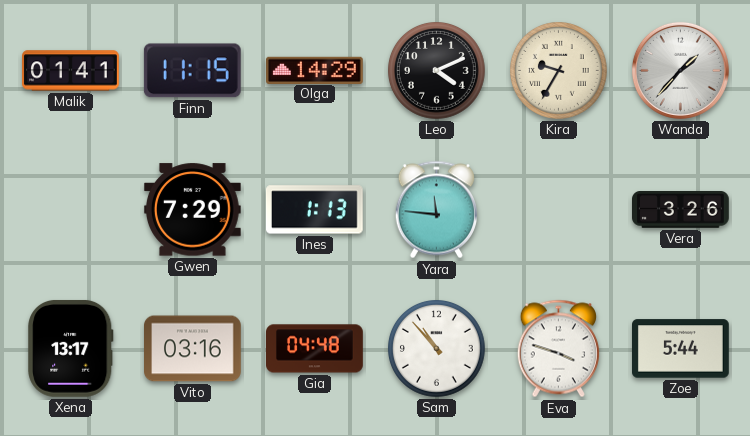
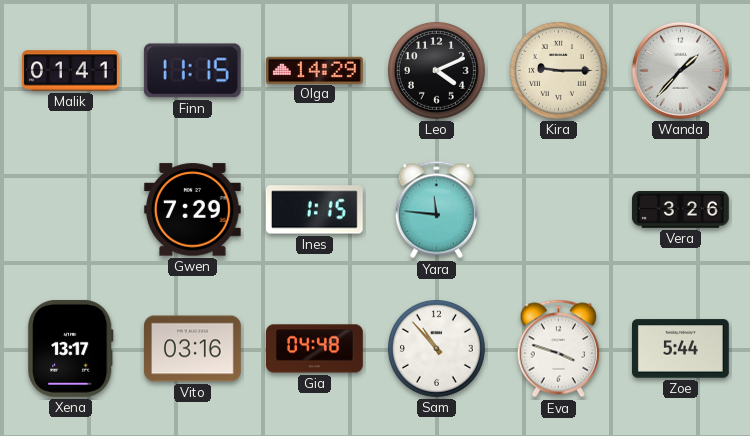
Kira: 9:35 -> 9:15
Ines: 1:13 -> 1:15
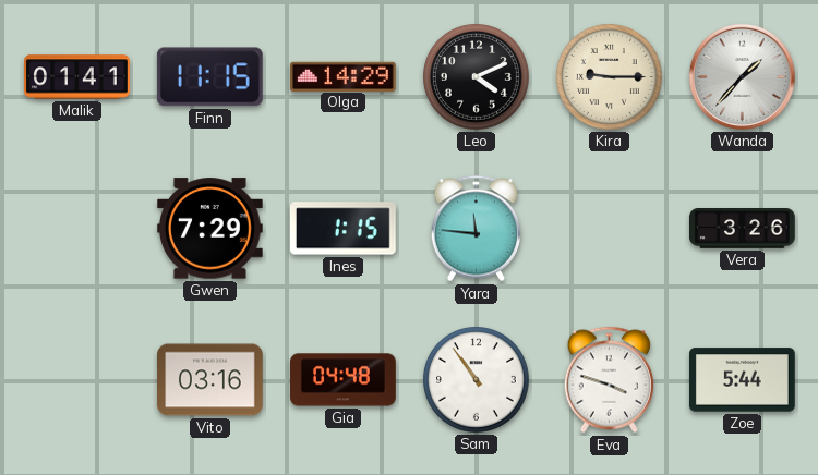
Xena: 13:17 -> none
Sam: 10:53 -> 10:54
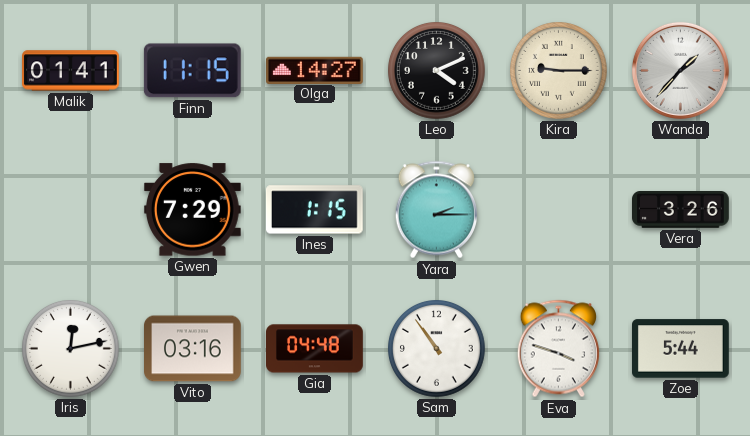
Olga: 14:29 -> 14:27
Yara: 11:46 -> 2:15
Iris: none -> 12:13
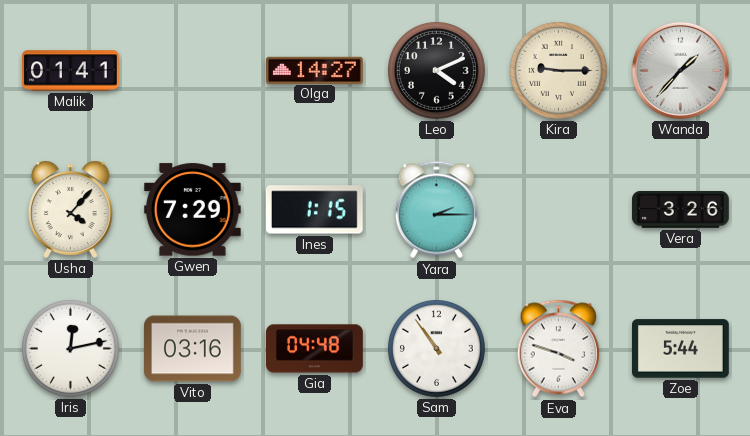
Finn: 11:15 -> none
Usha: none -> 4:07
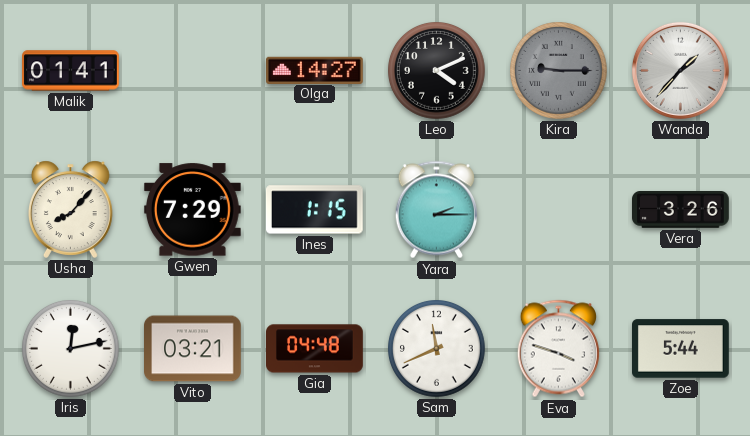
Kira dial: cream -> grey
Usha: 4:07 -> 8:07
Vito: 03:16 -> 03:21
Sam: 10:54 -> 11:41
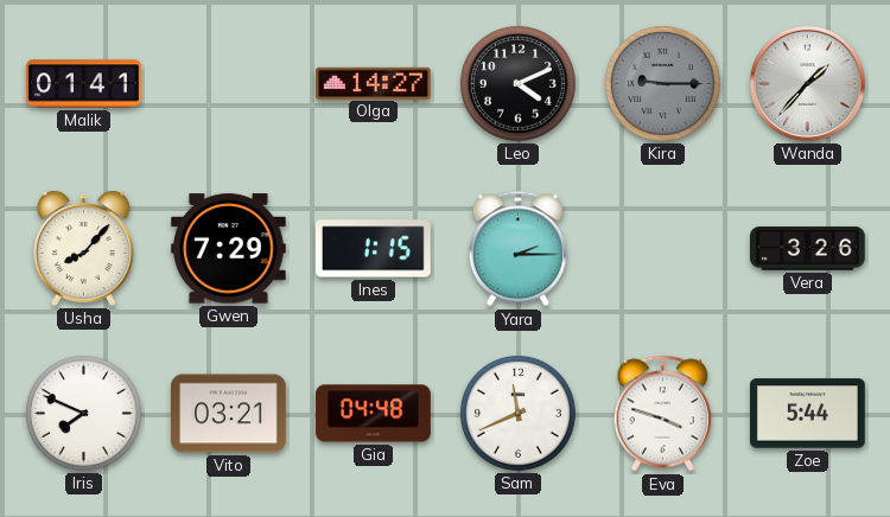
Iris: 12:13 -> 7:49
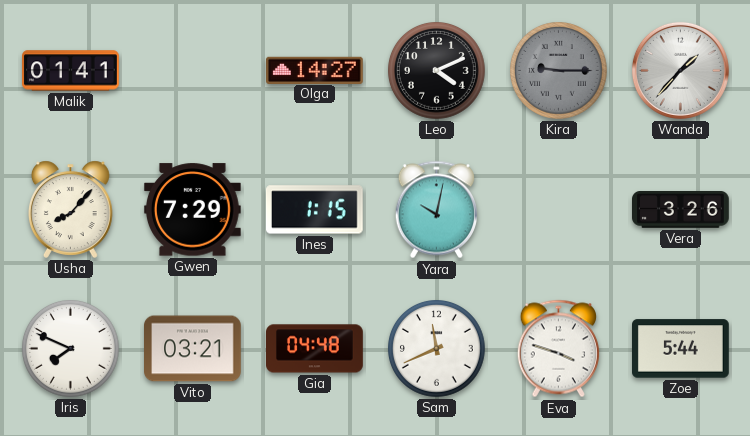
Yara: 2:15 -> 10:02
